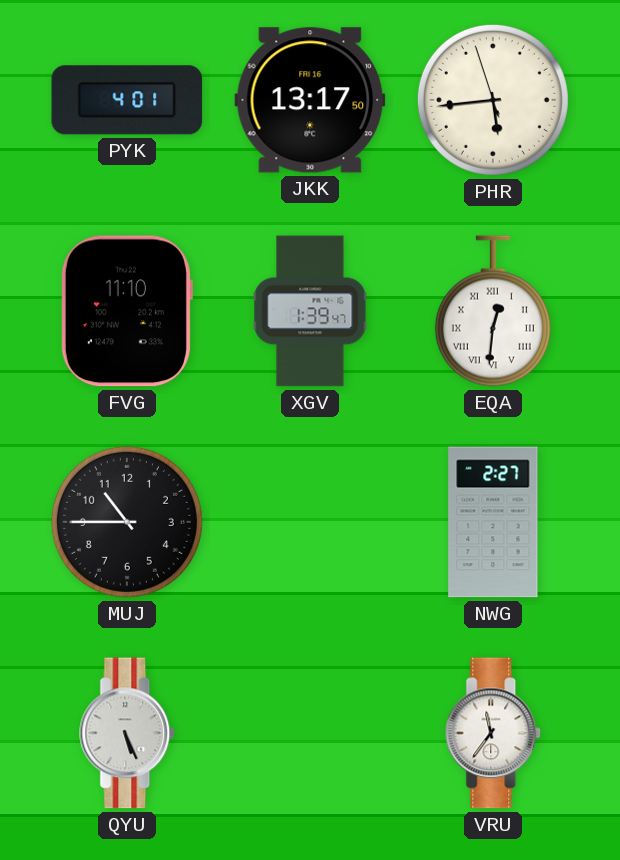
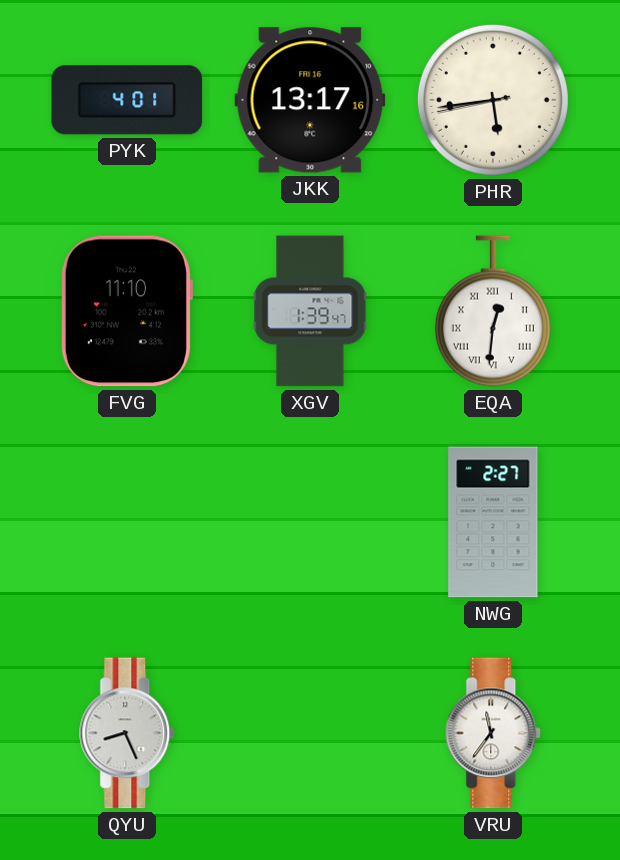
JKK: 13:17:50 -> 13:17:16
PHR: 5:43:57 -> 5:43:43
MUJ: 10:45 -> none
QYU: 5:26 -> 8:26
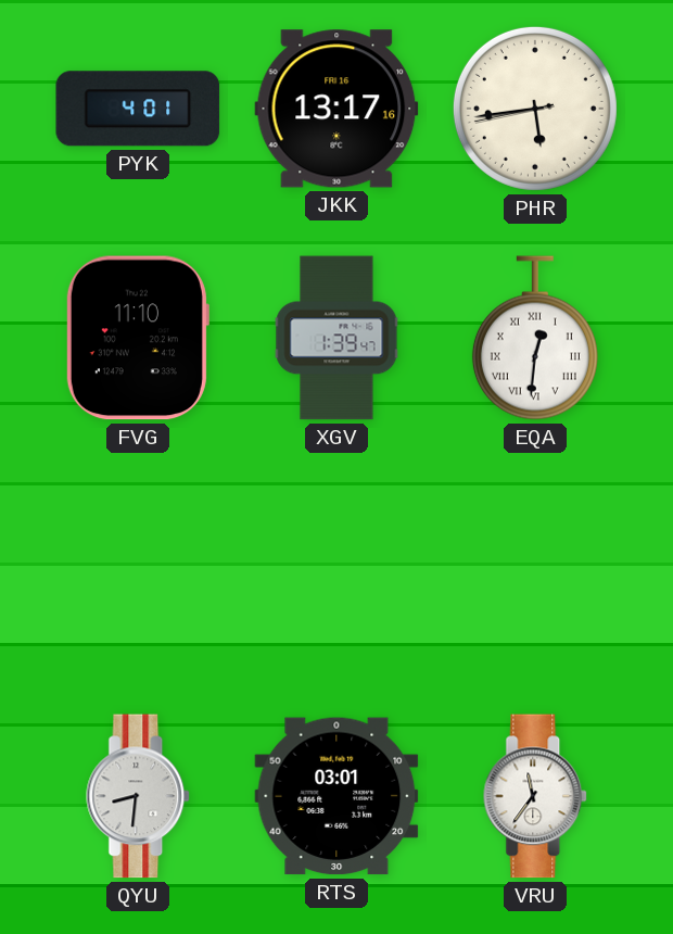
NWG: 2:27 -> none
QYU: 8:26 -> 8:31
RTS: none -> 03:01
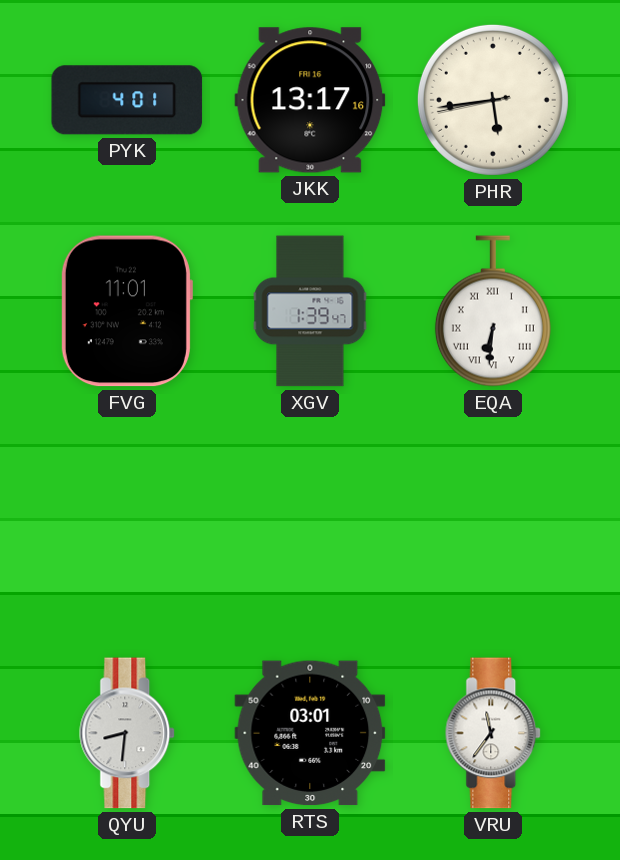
FVG: 11:10 -> 11:01
EQA: 12:31 -> 6:31
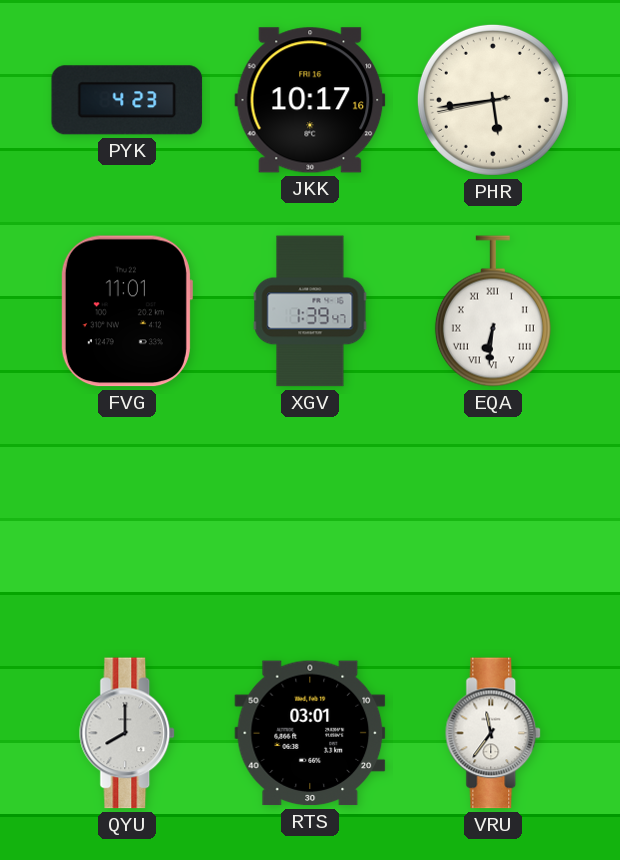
PYK: 4:01 -> 4:23
JKK: 13:17 -> 10:17
QYU: 8:31 -> 8:00
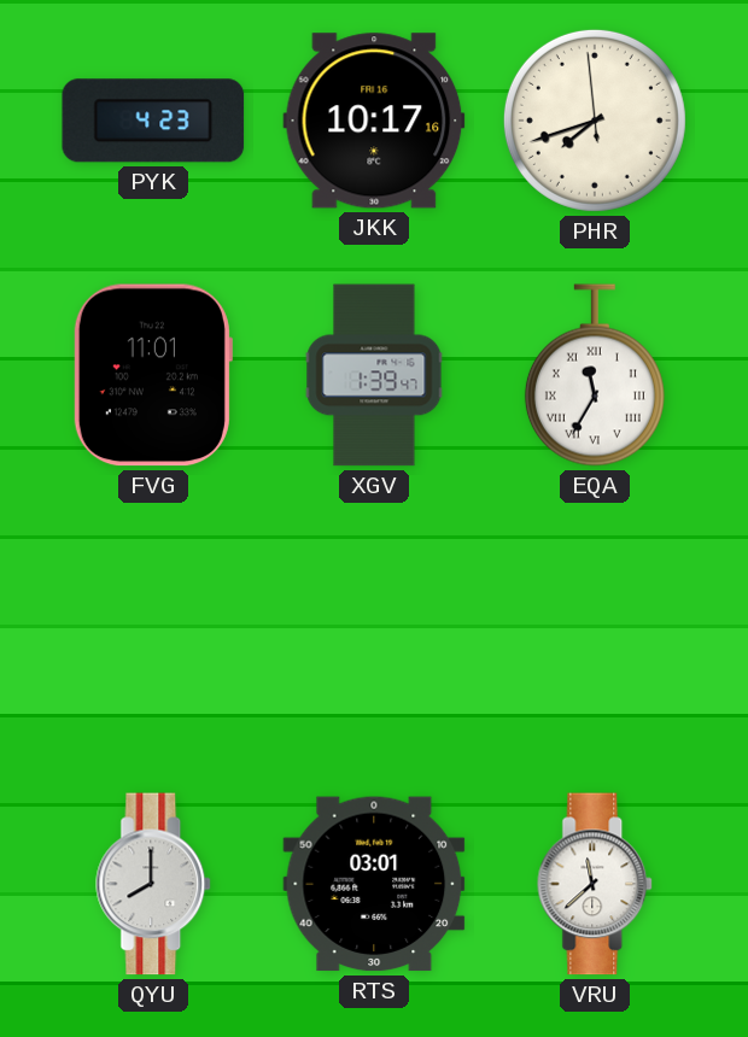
PHR: 5:43 -> 7:41
EQA: 6:31 -> 11:35
VRU: 11:36 -> 11:38
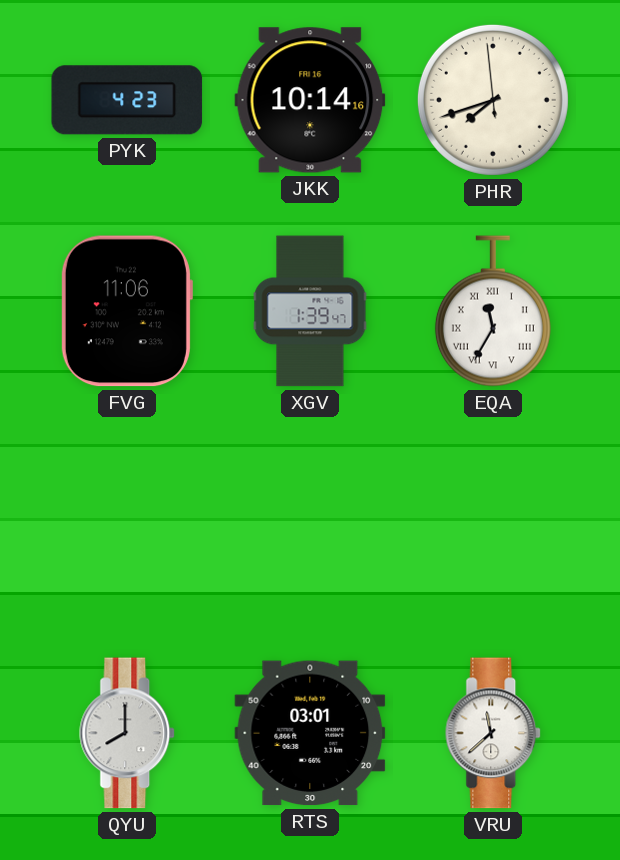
JKK: 10:17 -> 10:14
FVG: 11:01 -> 11:06
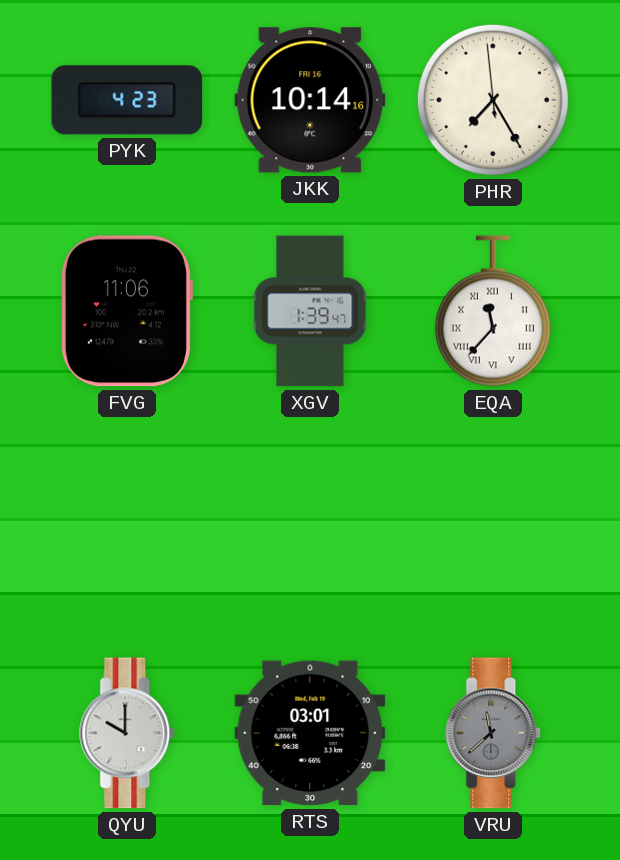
PHR: 7:41 -> 7:24
EQA: 11:35 -> 11:37
QYU: 8:00 -> 10:00
VRU dial: white -> grey
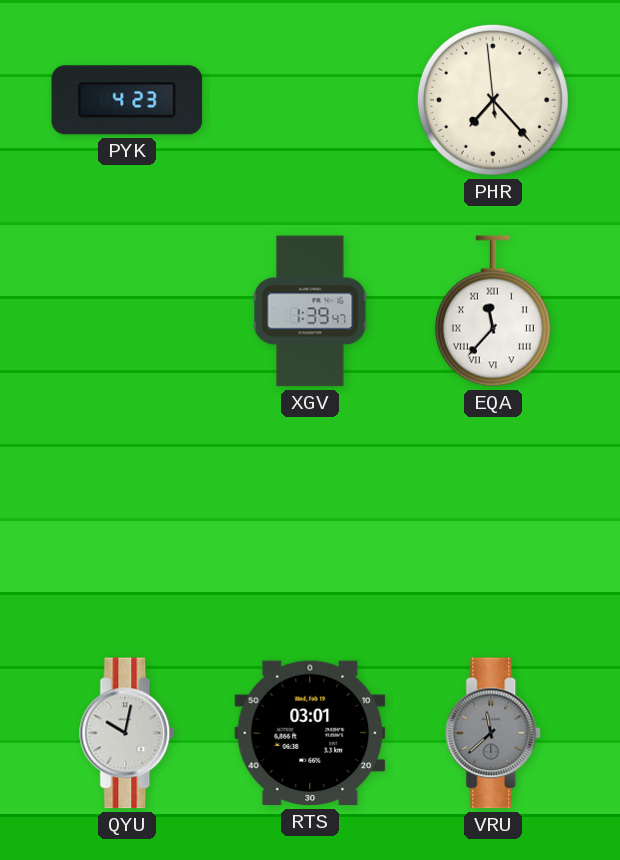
JKK: 10:14 -> none
PHR: 7:24 -> 7:22
FVG: 11:06 -> none
QYU: 10:00 -> 10:02
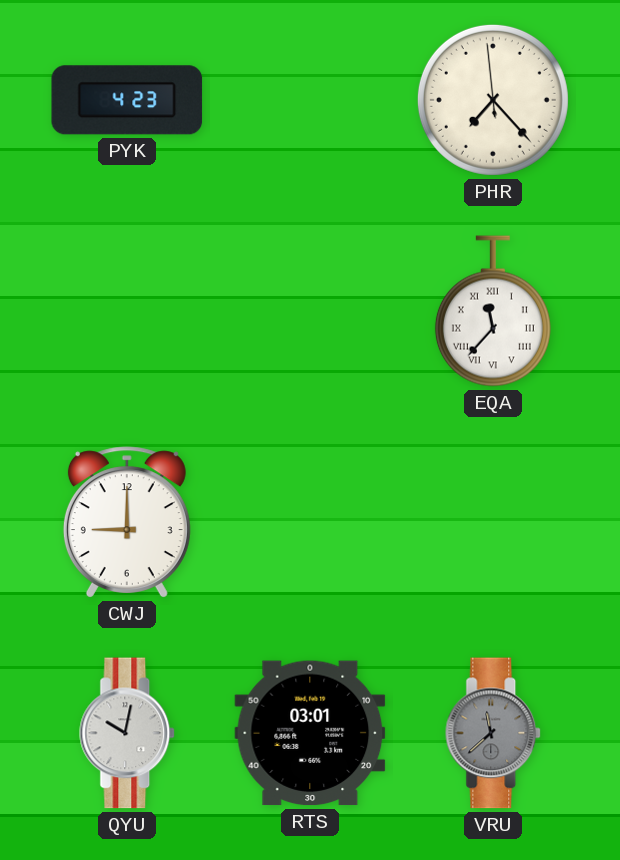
XGV: 1:39 -> none
CWJ: none -> 9:00
